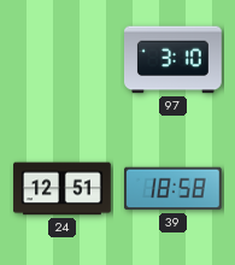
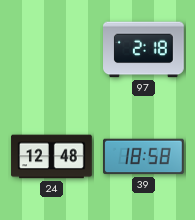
97: 3:10 -> 2:18
24: 12:51 -> 12:48
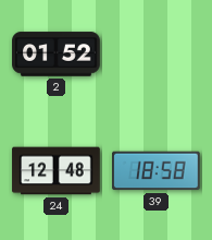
2: none -> 01:52
97: 2:18 -> none
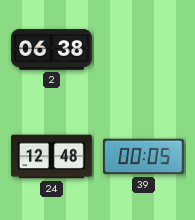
2: 01:52 -> 06:38
39: 18:58 -> 00:05
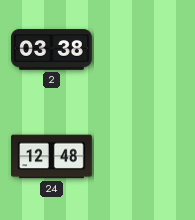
2: 06:38 -> 03:38
39: 00:05 -> none
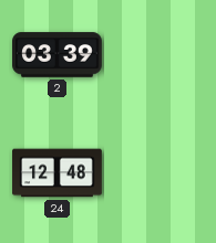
2: 03:38 -> 03:39
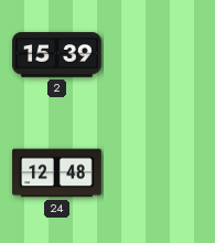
2: 03:39 -> 15:39
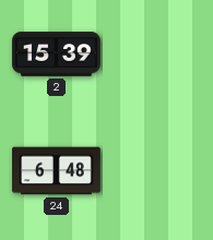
24: 12:48 -> 6:48
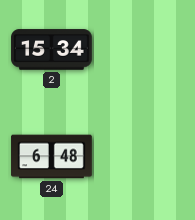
2: 15:39 -> 15:34
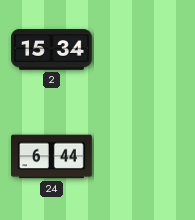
24: 6:48 -> 6:44
